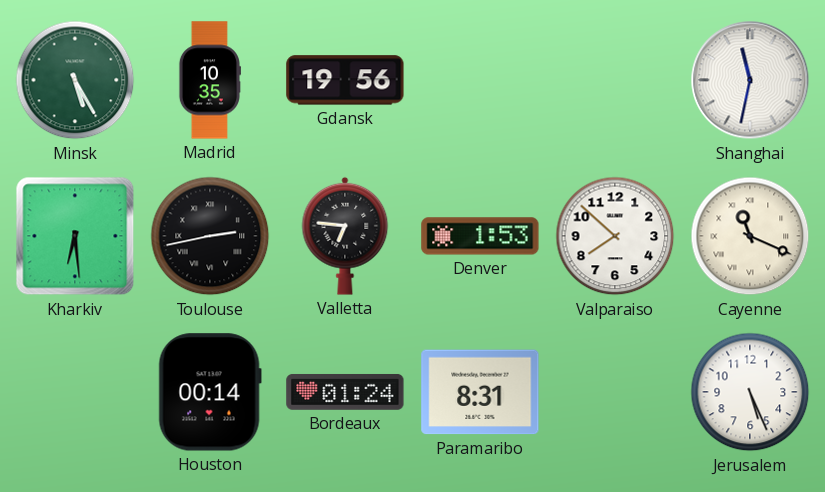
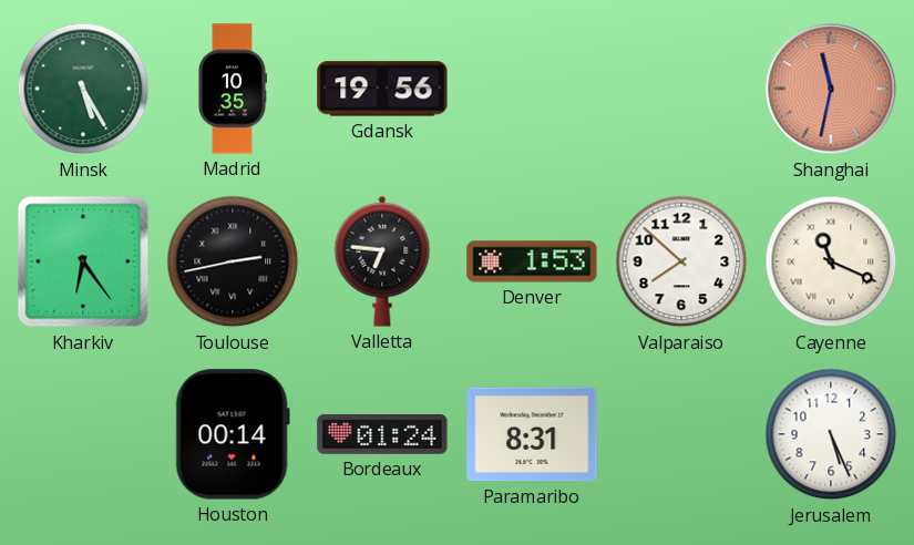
Shanghai dial: white -> salmon
Kharkiv: 6:29 -> 6:24
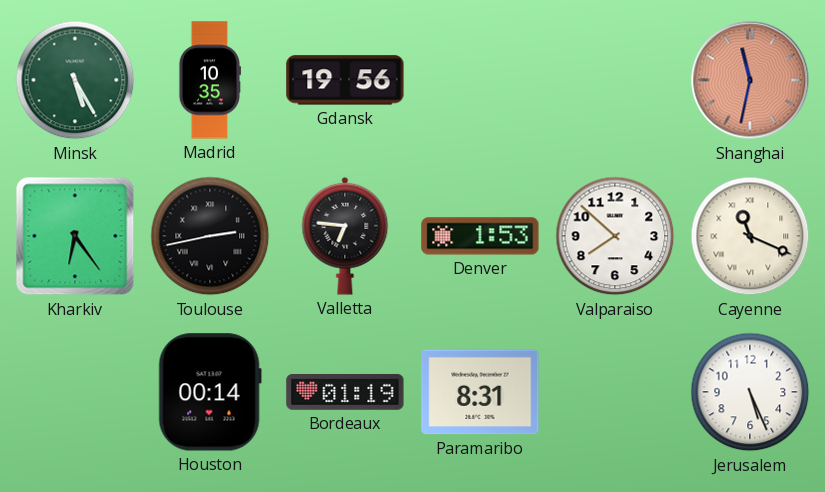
Bordeaux: 01:24 -> 01:19
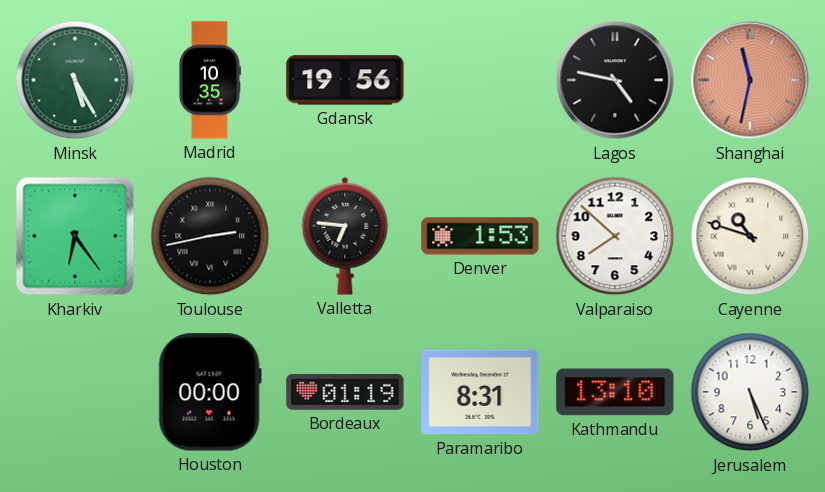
Lagos: none -> 4:47
Cayenne: 11:19 -> 10:48
Houston: 00:14 -> 00:00
Kathmandu: none -> 13:10
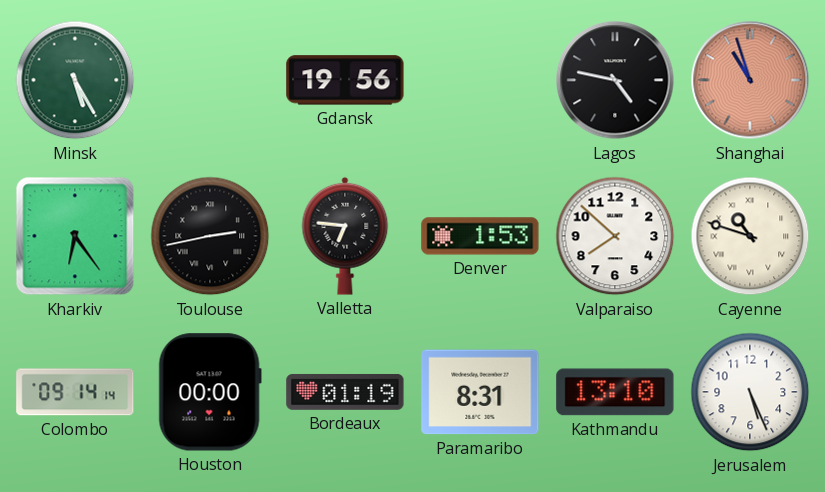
Madrid: 10:35 -> none
Shanghai: 11:32 -> 10:57
Colombo: none -> 09:14
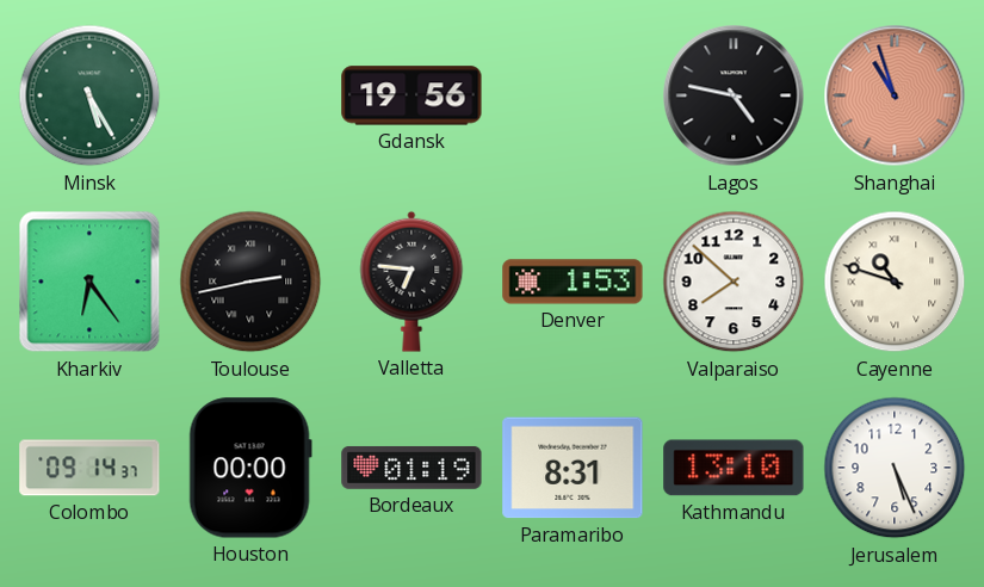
Colombo: 09:14:14 -> 09:14:37
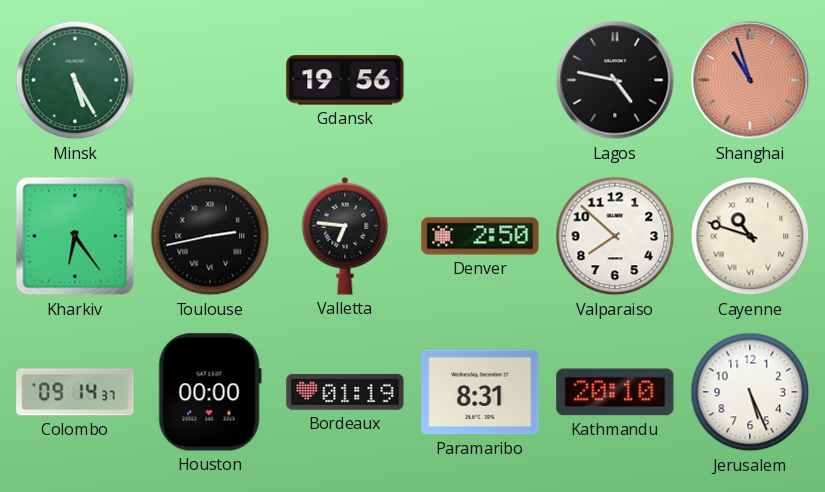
Denver: 1:53 -> 2:50
Kathmandu: 13:10 -> 20:10
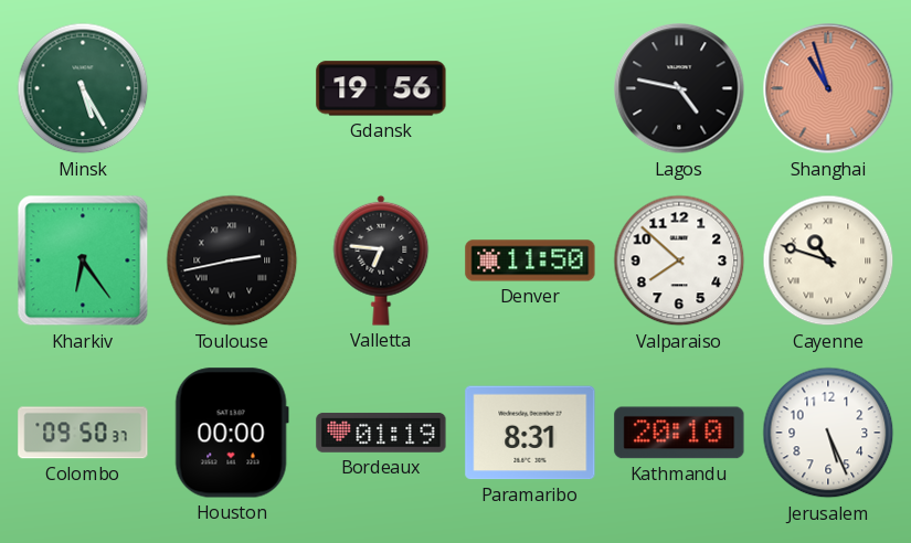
Denver: 2:50 -> 11:50
Colombo: 09:14 -> 09:50
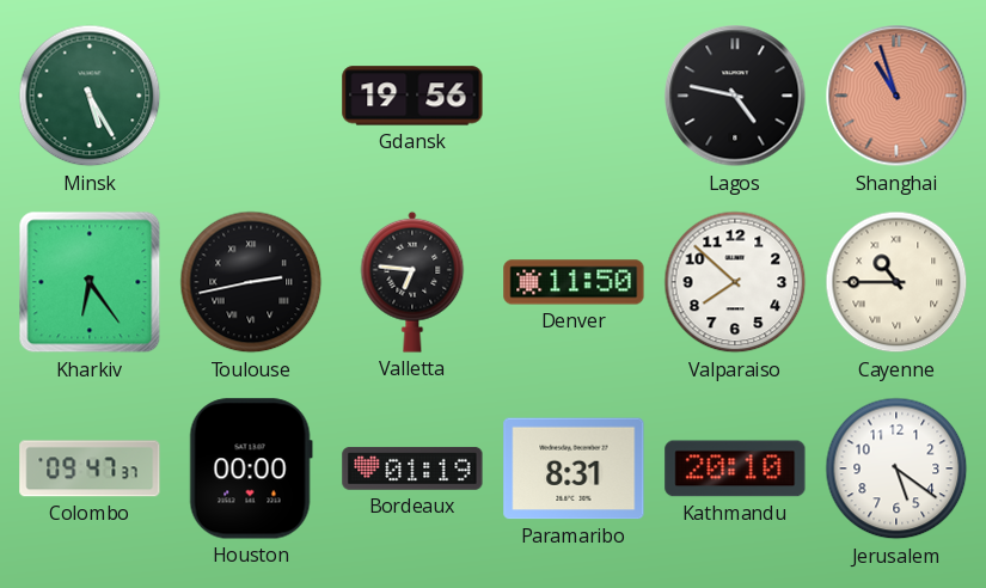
Cayenne: 10:48 -> 10:45
Colombo: 09:50 -> 09:47
Jerusalem: 5:26 -> 5:21
